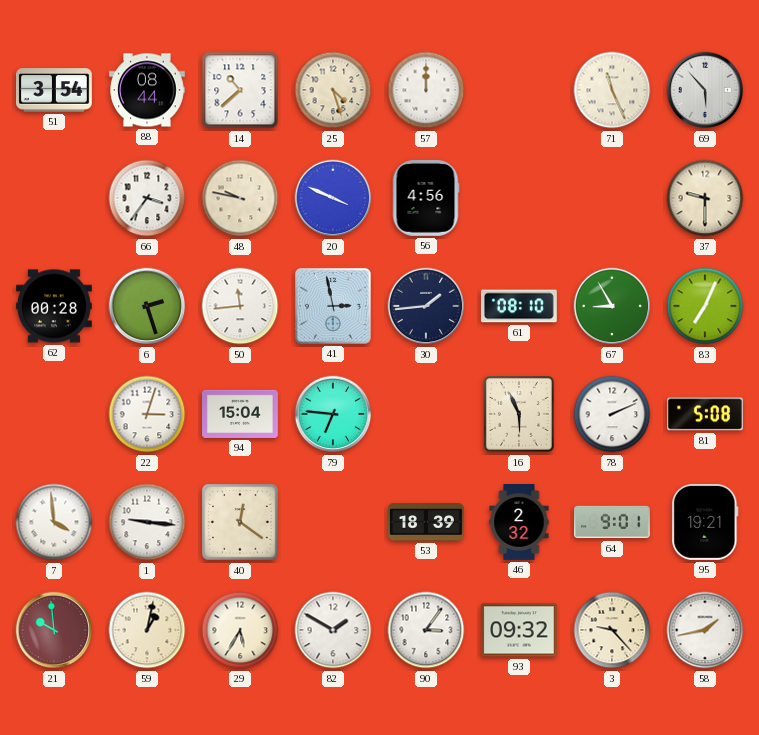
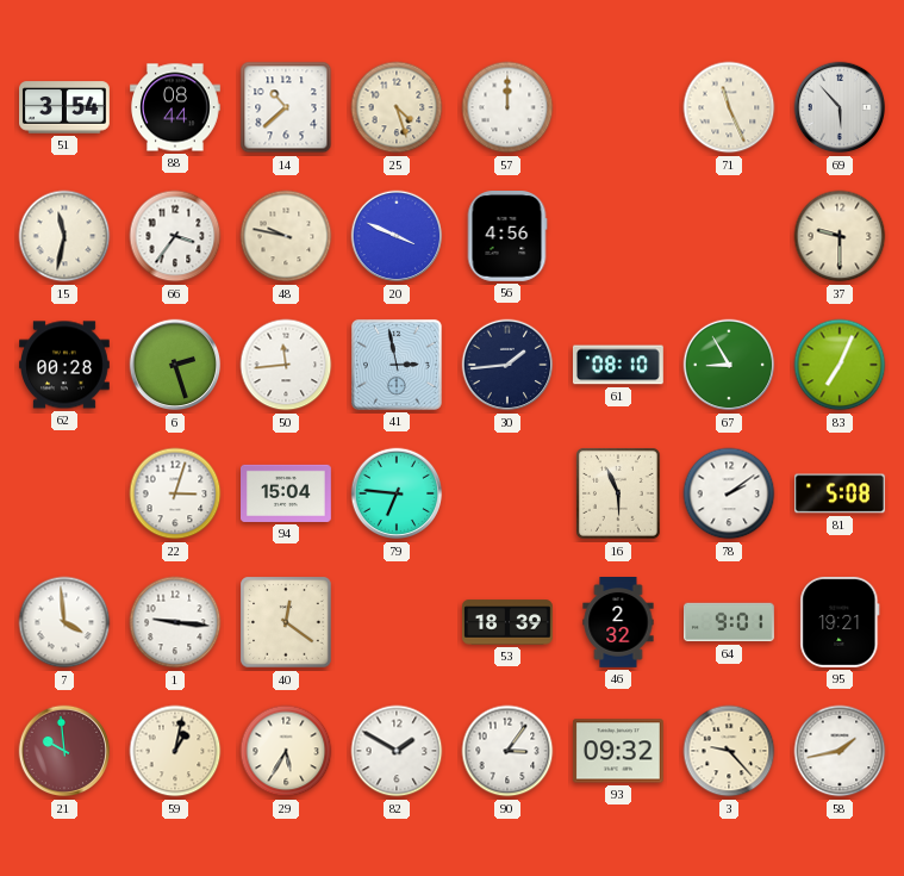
15: none -> 11:32
78: 2:11 -> 2:09
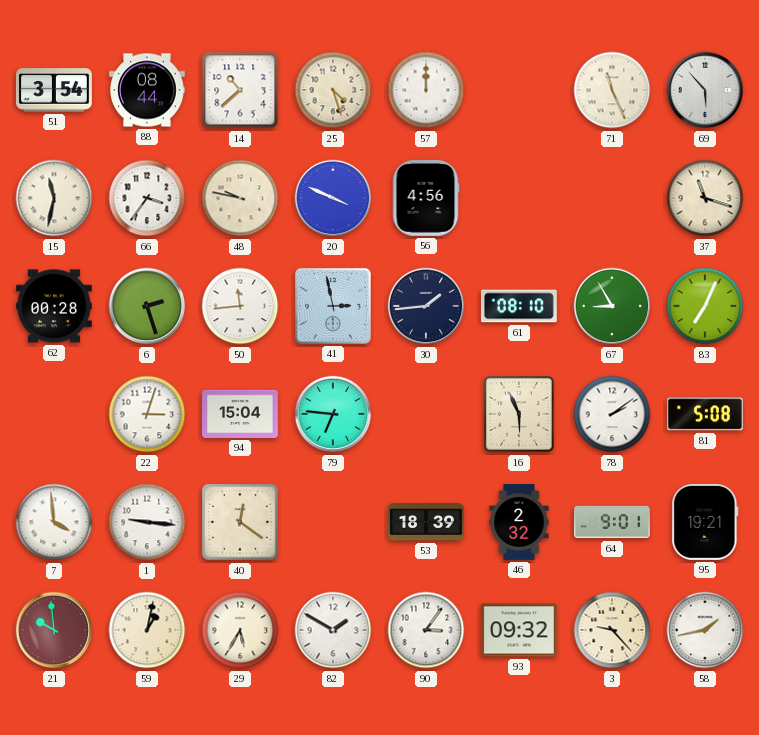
37: 9:30 -> 11:18
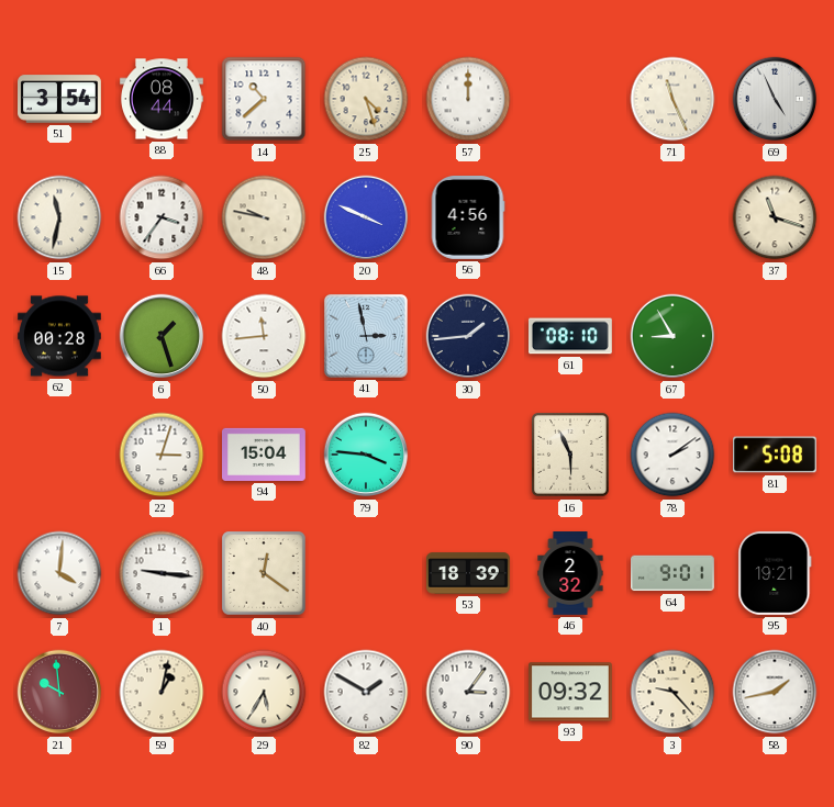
69: 5:53 -> 4:56
6: 2:27 -> 1:27
83: 7:04 -> none
79: 6:46 -> 3:46
7: 3:59 -> 4:01
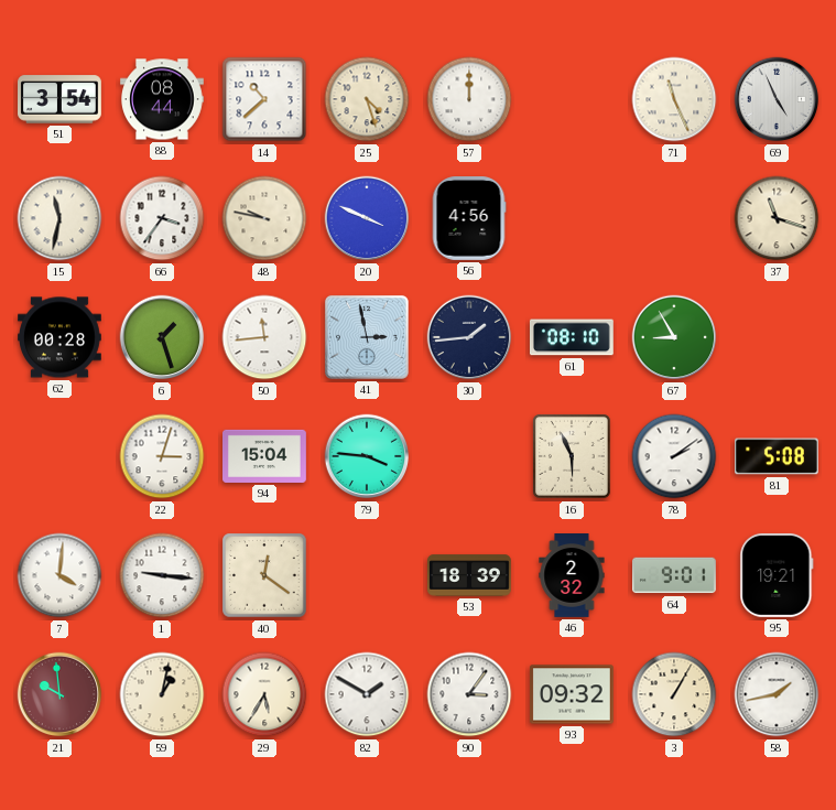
3: 9:23 -> 1:05
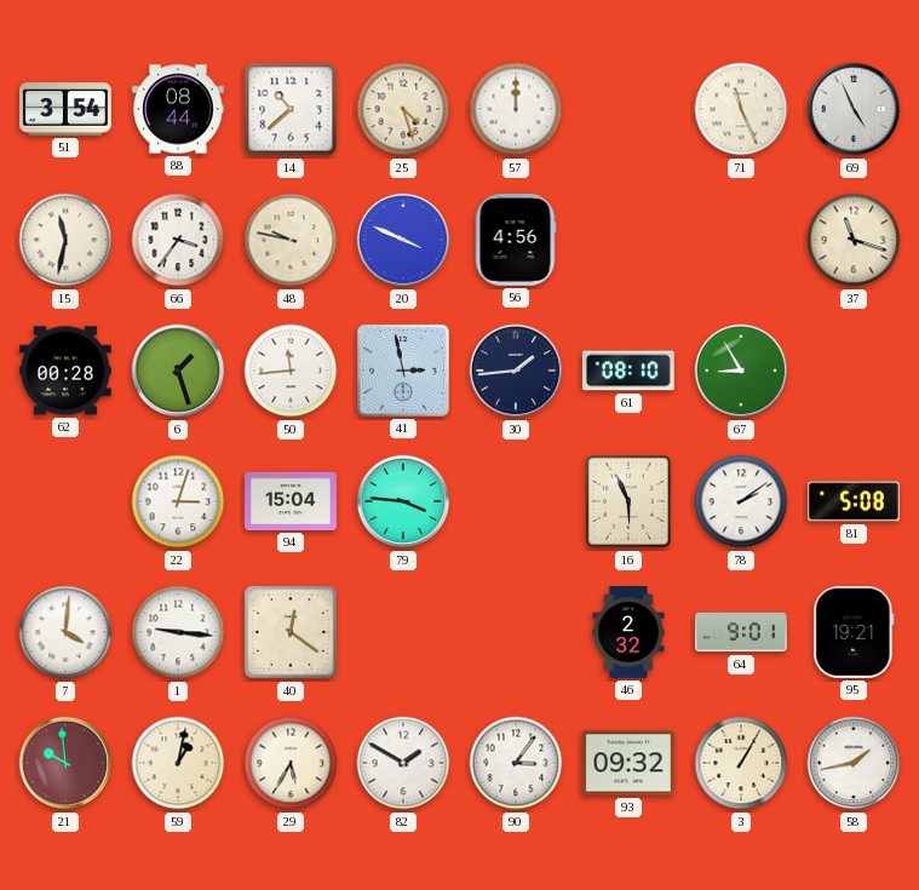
53: 18:39 -> none
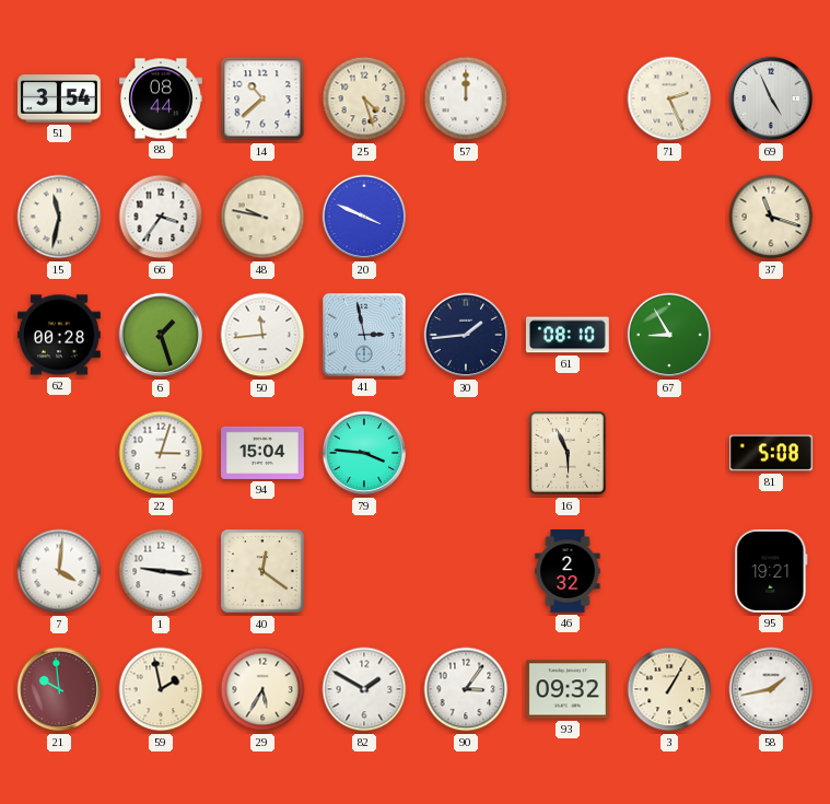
71: 11:26 -> 2:26
56: 4:56 -> none
78: 2:09 -> none
64: 9:01 -> none
59: 1:02 -> 1:58
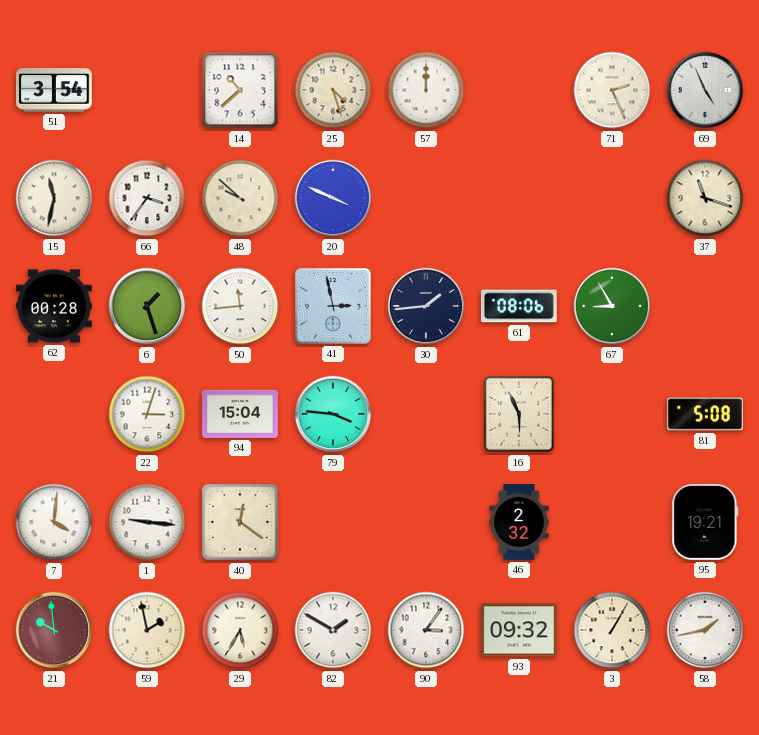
88: 08:44 -> none
48: 9:47 -> 9:52
61: 08:10 -> 08:06
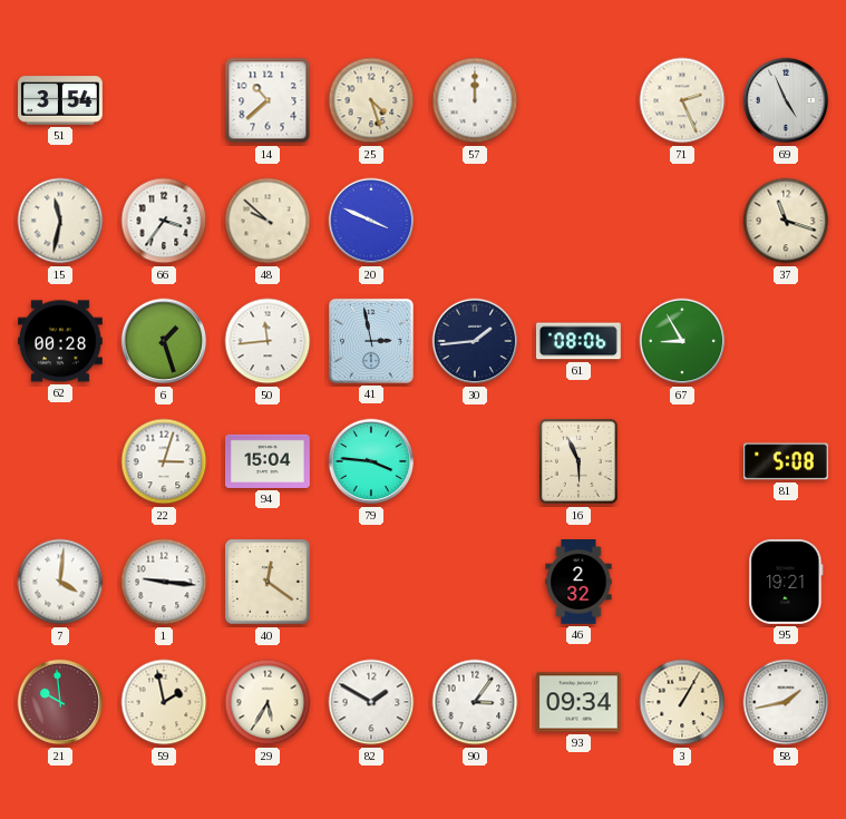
93: 09:32 -> 09:34
